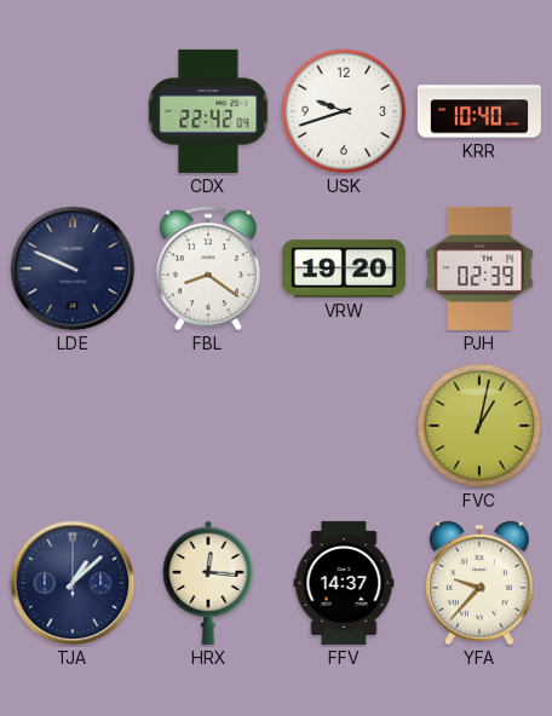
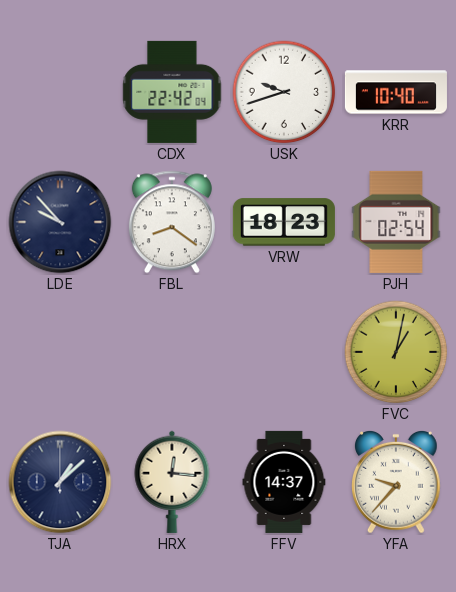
LDE: 9:49 -> 9:53
VRW: 19:20 -> 18:23
PJH: 02:39 -> 02:54
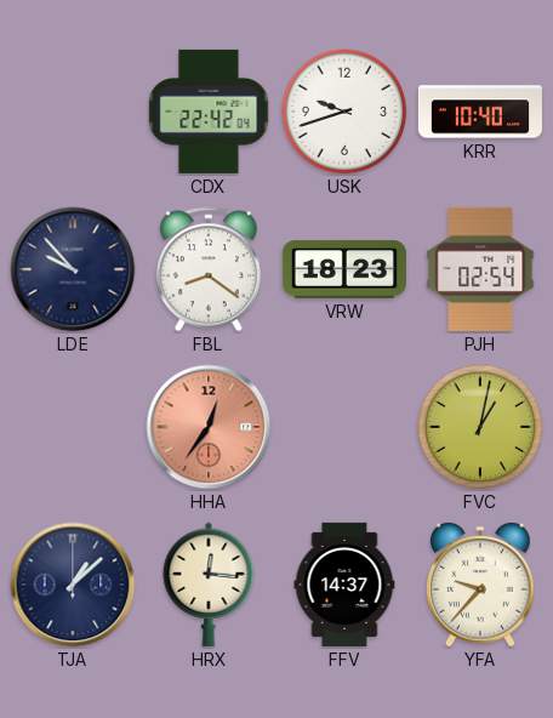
HHA: none -> 12:36
